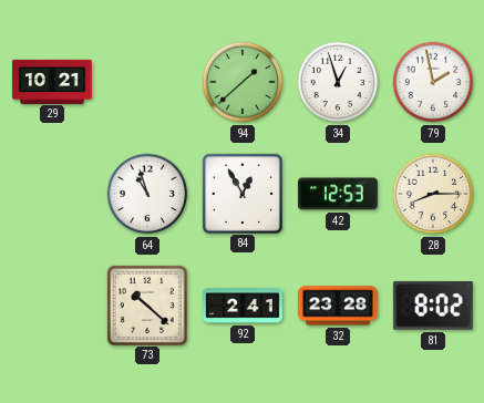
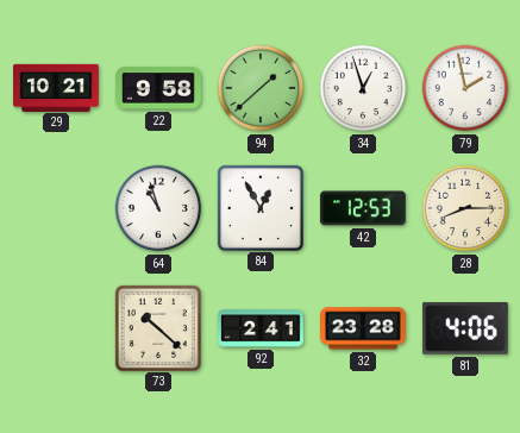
22: none -> 9:58
81: 8:02 -> 4:06
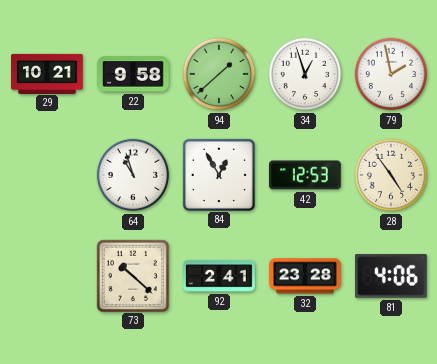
28: 8:15 -> 4:54
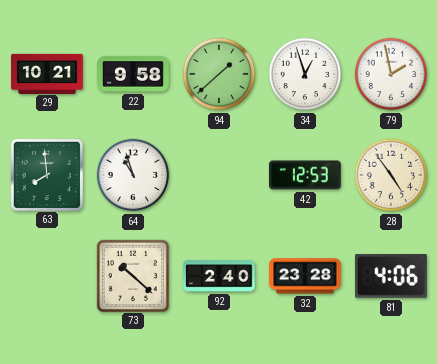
63: none -> 7:59
84: 12:55 -> none
92: 2:41 -> 2:40
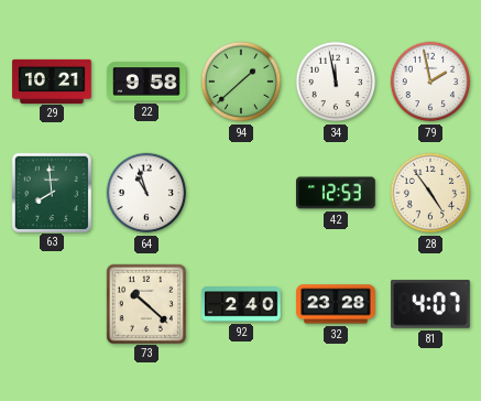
34: 12:57 -> 11:58
81: 4:06 -> 4:07
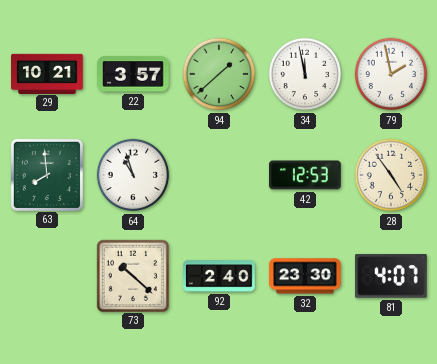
22: 9:58 -> 3:57
32: 23:28 -> 23:30
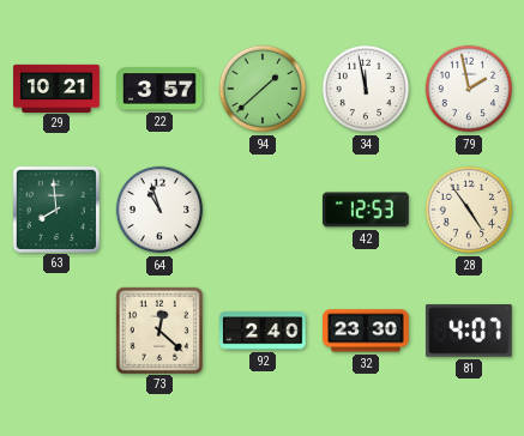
73: 10:22 -> 12:22
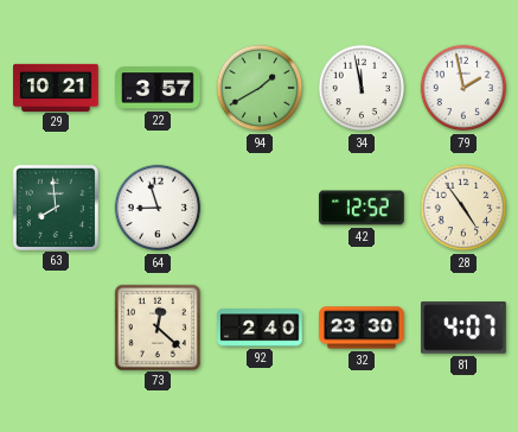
94: 1:38 -> 1:40
64: 10:57 -> 8:57
42: 12:53 -> 12:52
